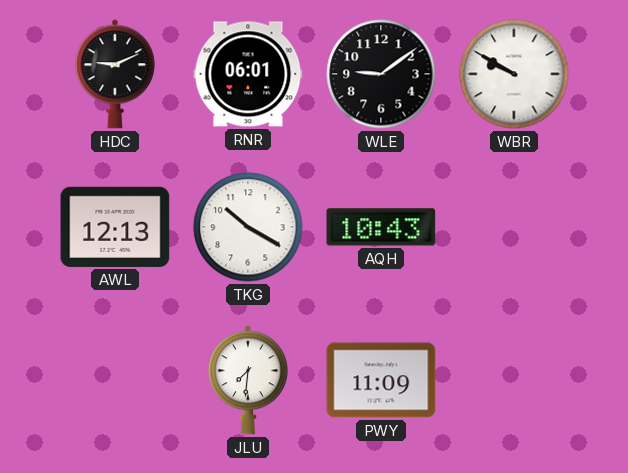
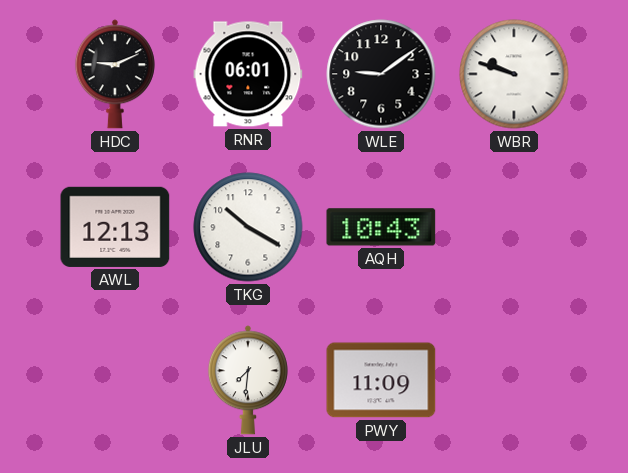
WBR: 9:50 -> 9:48
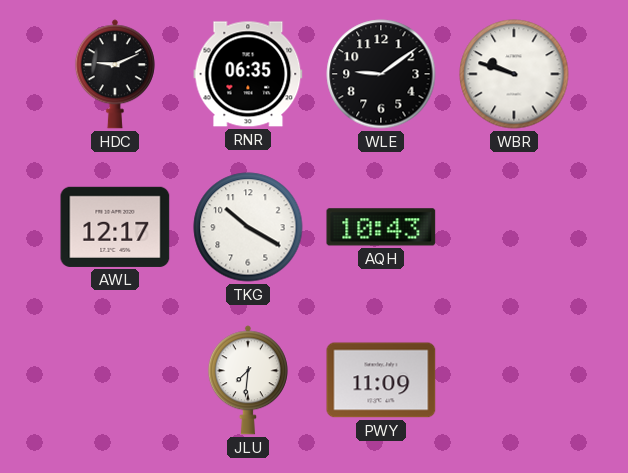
RNR: 06:01 -> 06:35
AWL: 12:13 -> 12:17
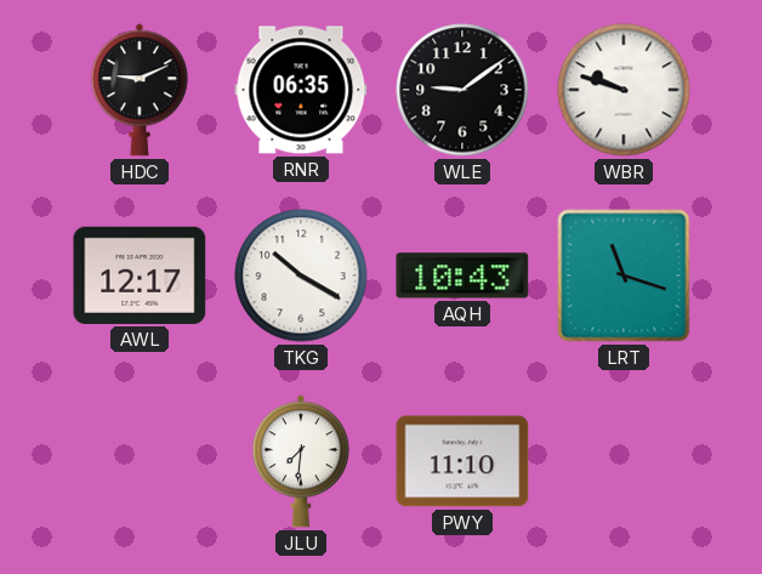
LRT: none -> 11:18
PWY: 11:09 -> 11:10
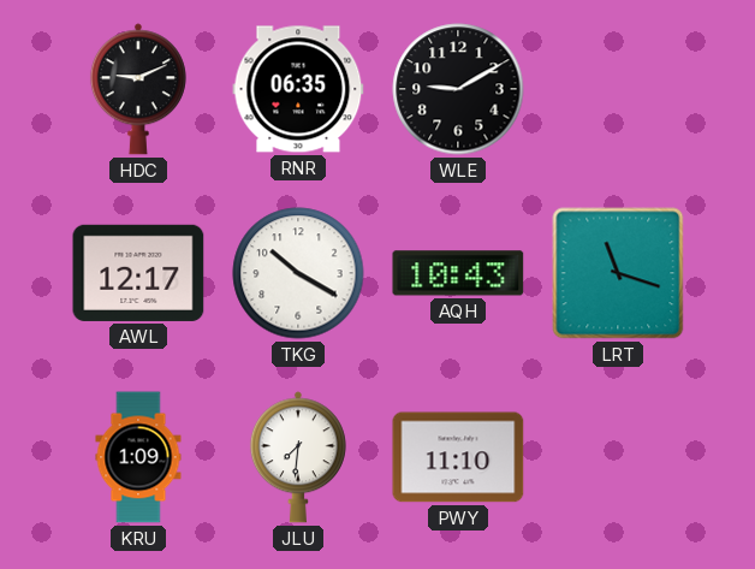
WLE: 9:09 -> 9:10
WBR: 9:48 -> none
KRU: none -> 1:09
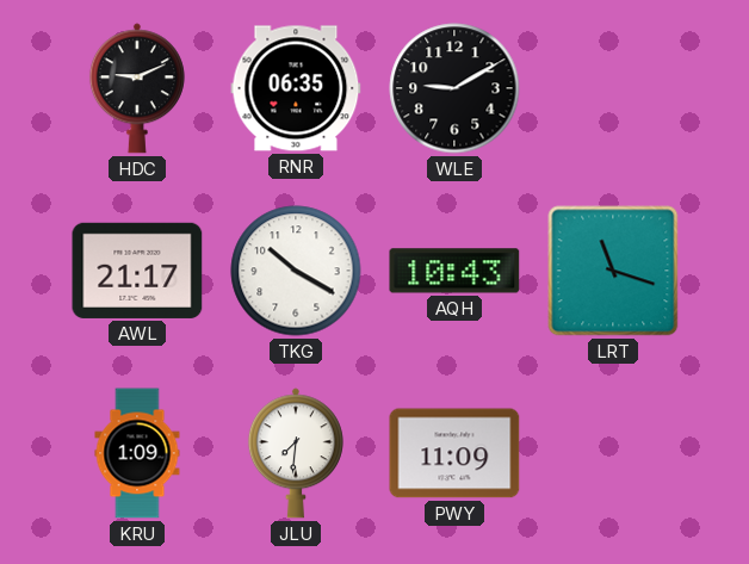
AWL: 12:17 -> 21:17
PWY: 11:10 -> 11:09
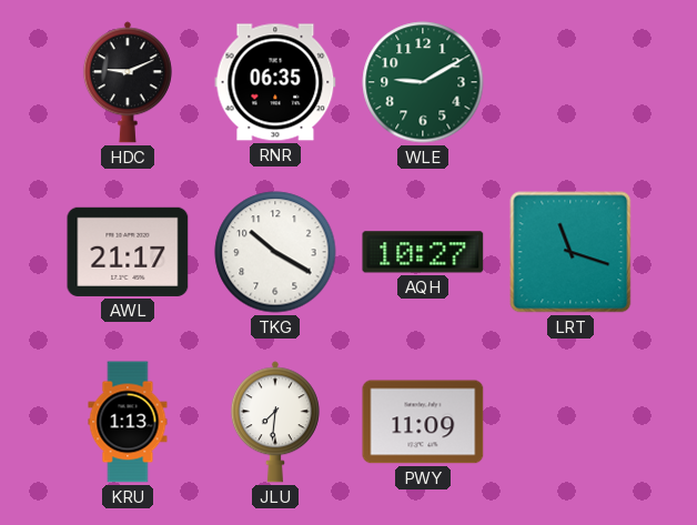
WLE dial: black -> green
AQH: 10:43 -> 10:27
KRU: 1:09 -> 1:13
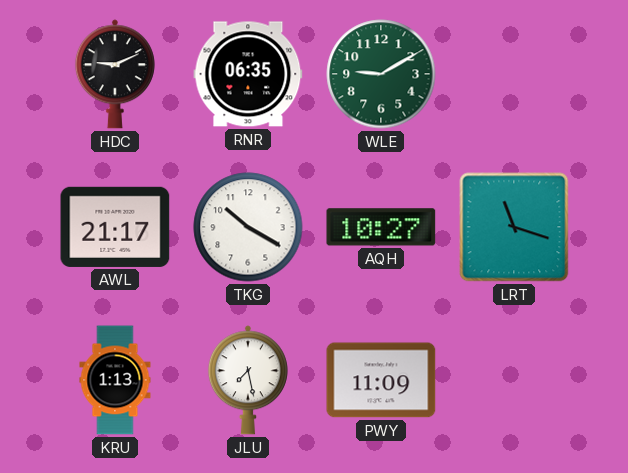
JLU: 7:31 -> 7:28
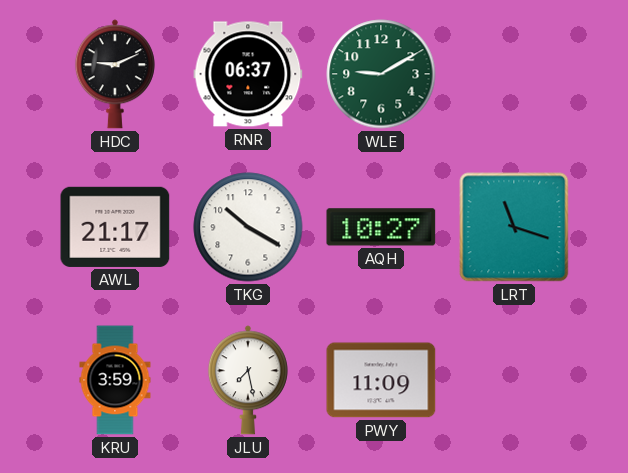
RNR: 06:35 -> 06:37
KRU: 1:13 -> 3:59
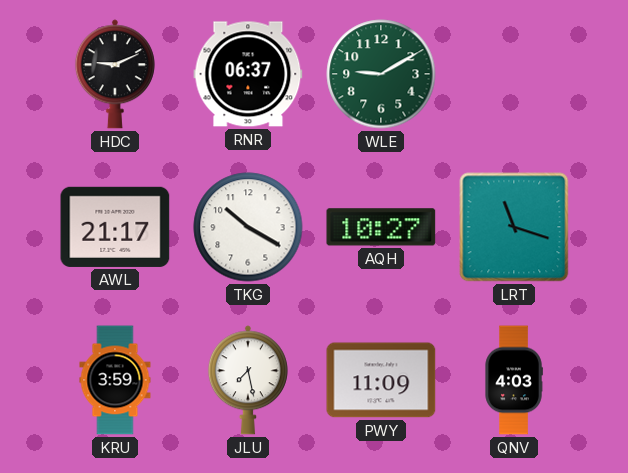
QNV: none -> 4:03
